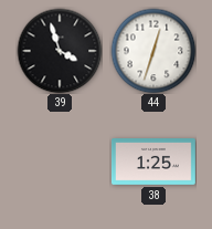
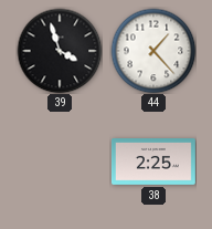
44: 12:33 -> 1:23
38: 1:25 -> 2:25
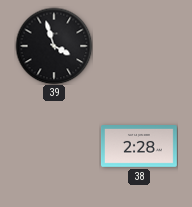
44: 1:23 -> none
38: 2:25 -> 2:28
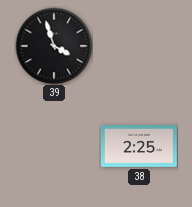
38: 2:28 -> 2:25
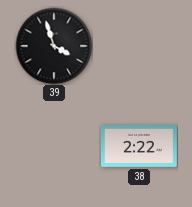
38: 2:25 -> 2:22
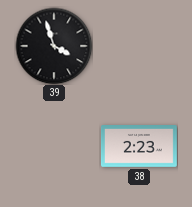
38: 2:22 -> 2:23
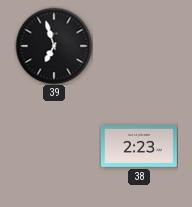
39: 3:57 -> 6:57
